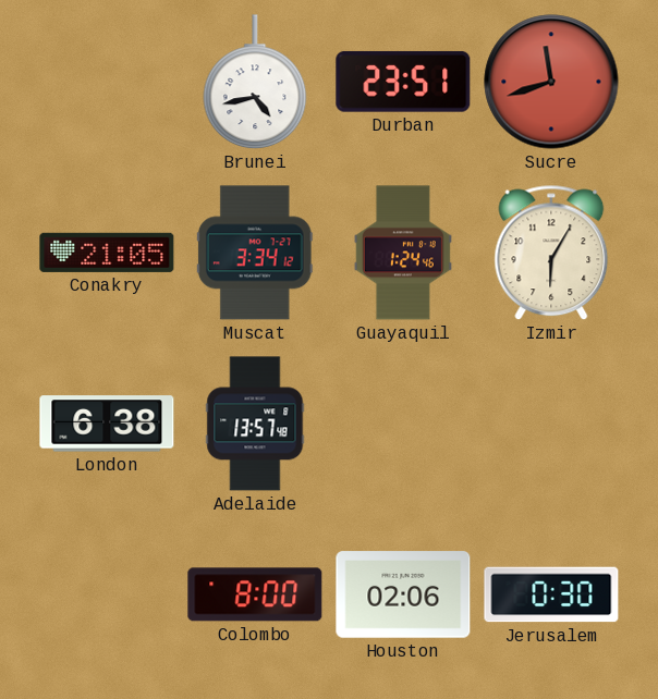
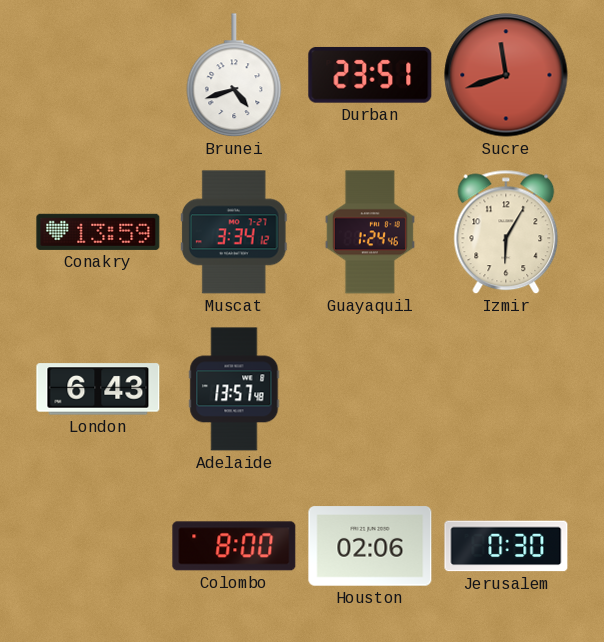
Brunei: 4:43 -> 4:42
Conakry: 21:05 -> 13:59
London: 6:38 -> 6:43
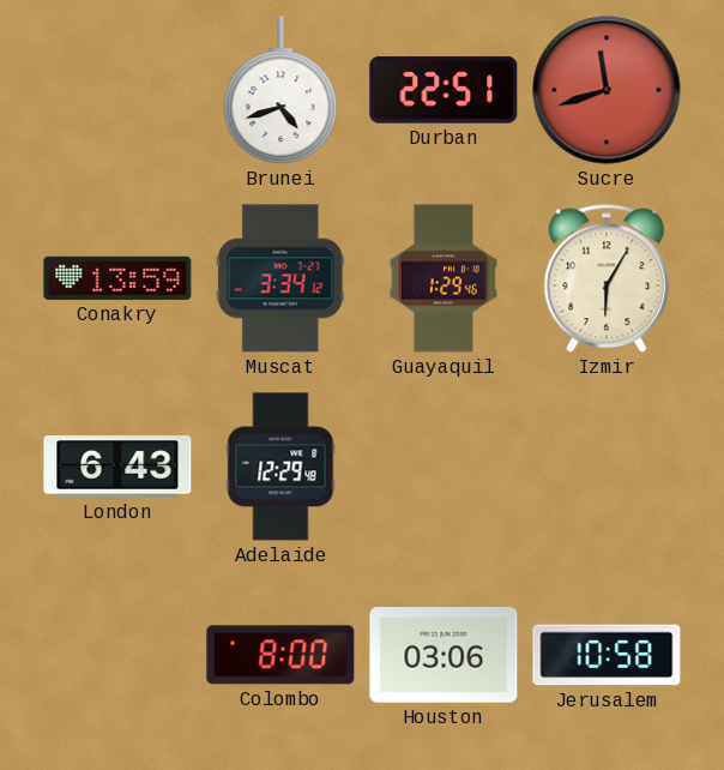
Durban: 23:51 -> 22:51
Guayaquil: 1:24 -> 1:29
Adelaide: 13:57 -> 12:29
Houston: 02:06 -> 03:06
Jerusalem: 0:30 -> 10:58
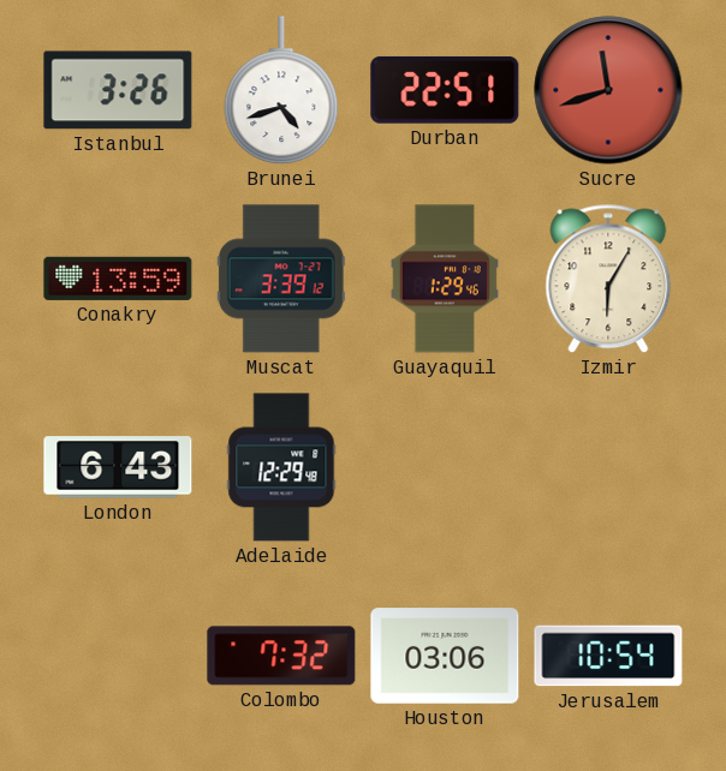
Istanbul: none -> 3:26
Muscat: 3:34 -> 3:39
Colombo: 8:00 -> 7:32
Jerusalem: 10:58 -> 10:54
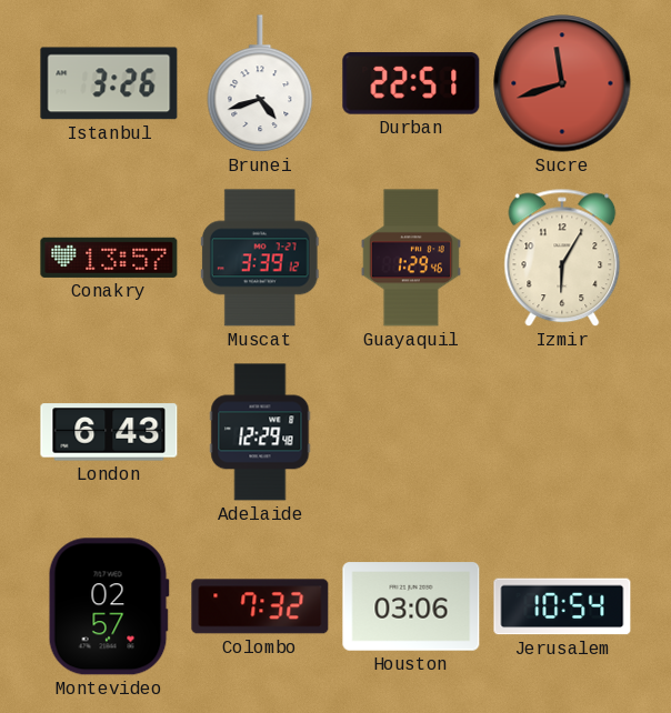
Conakry: 13:59 -> 13:57
Montevideo: none -> 02:57
